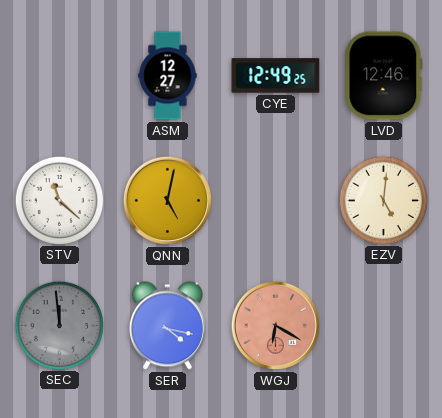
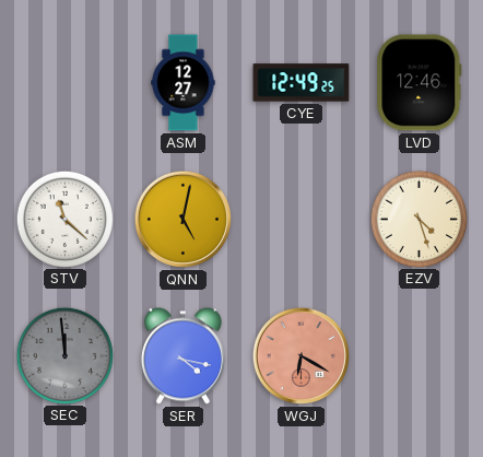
EZV: 5:01 -> 4:27
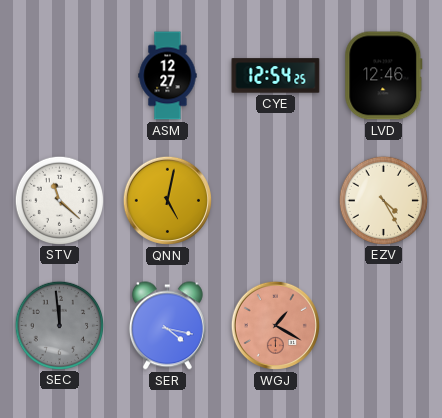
CYE: 12:49 -> 12:54
EZV: 4:27 -> 4:25
WGJ: 6:20 -> 1:20
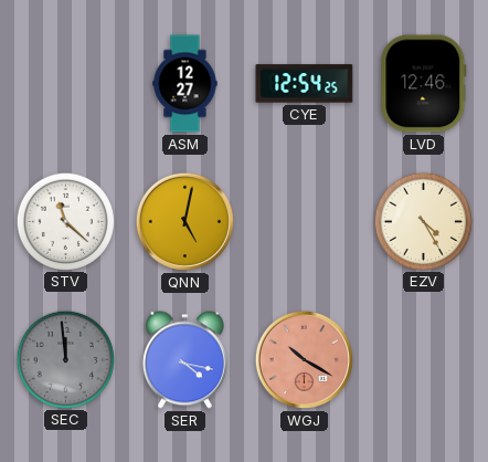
WGJ: 1:20 -> 10:20
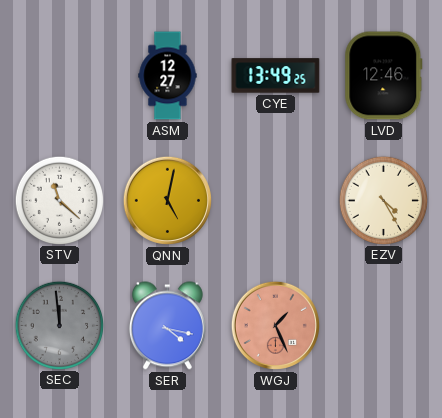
CYE: 12:54 -> 13:49
WGJ: 10:20 -> 1:26
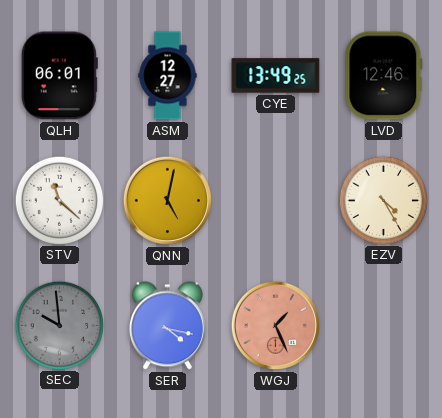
QLH: none -> 06:01
SEC: 11:59 -> 9:59
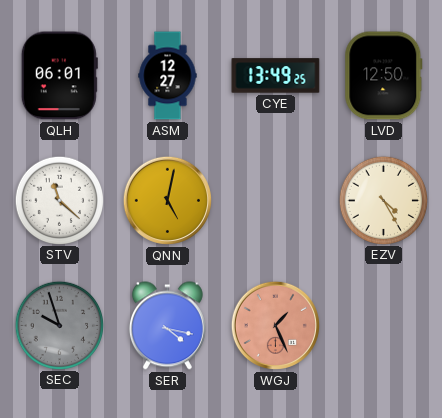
LVD: 12:46 -> 12:50
SEC: 9:59 -> 9:57
